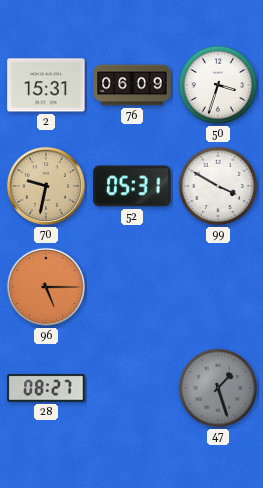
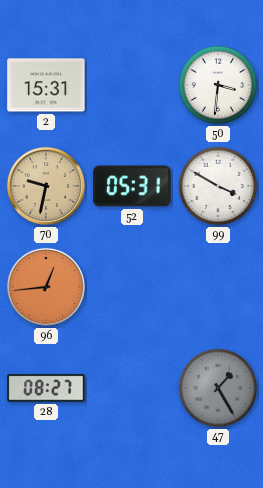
76: 06:09 -> none
50: 3:33 -> 3:31
96: 5:15 -> 12:44
47: 1:27 -> 1:25
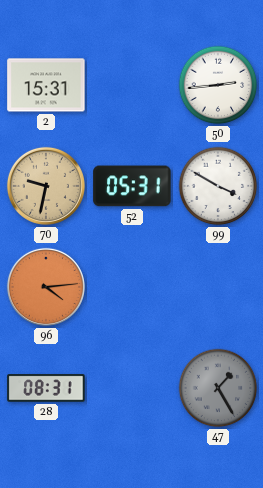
50: 3:31 -> 2:44
96: 12:44 -> 4:14
28: 08:27 -> 08:31
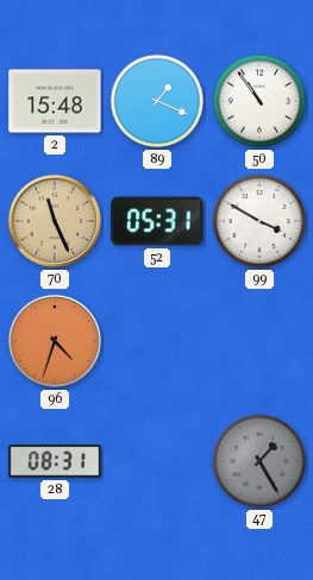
2: 15:31 -> 15:48
89: none -> 1:19
50: 2:44 -> 10:54
70: 9:32 -> 11:26
96: 4:14 -> 4:33
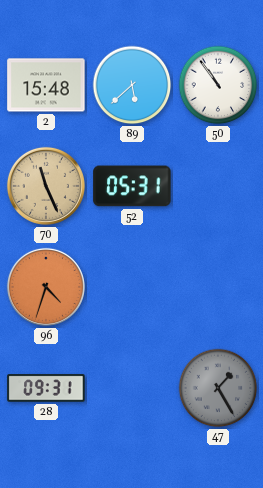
89: 1:19 -> 5:38
99: 3:50 -> none
28: 08:31 -> 09:31
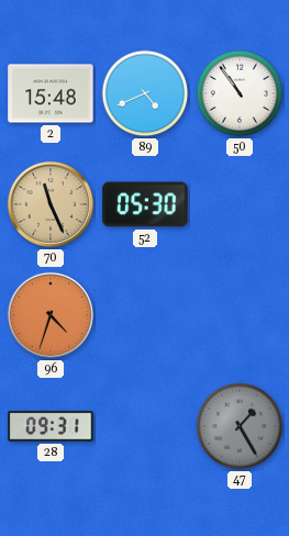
89: 5:38 -> 4:41
52: 05:31 -> 05:30
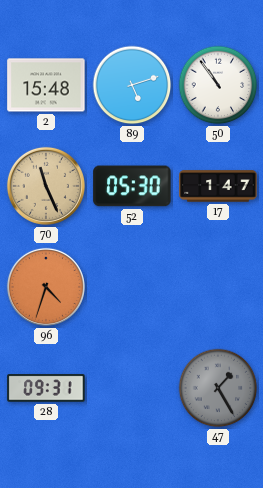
89: 4:41 -> 5:12
17: none -> 1:47
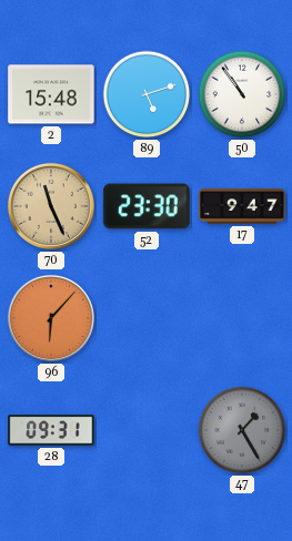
52: 05:30 -> 23:30
17: 1:47 -> 9:47
96: 4:33 -> 6:07
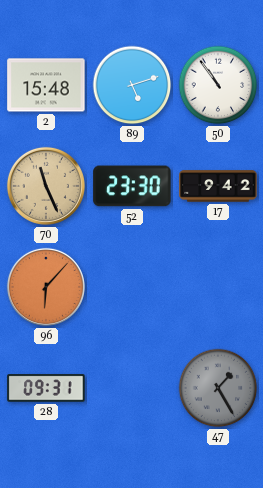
17: 9:47 -> 9:42
